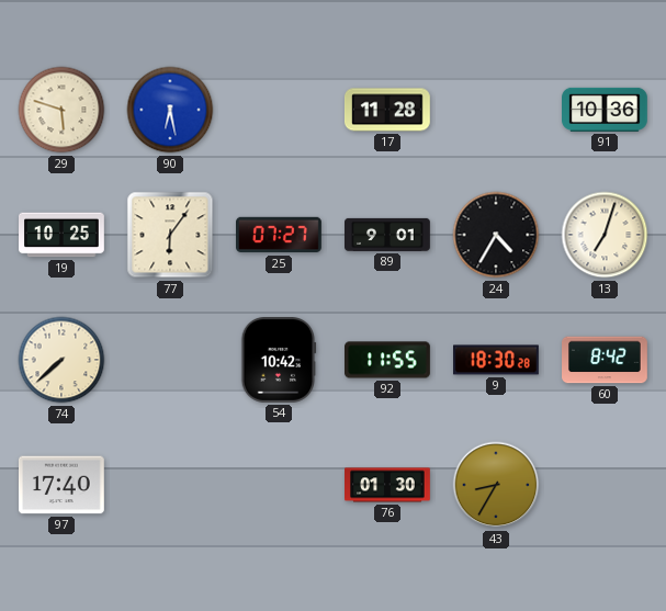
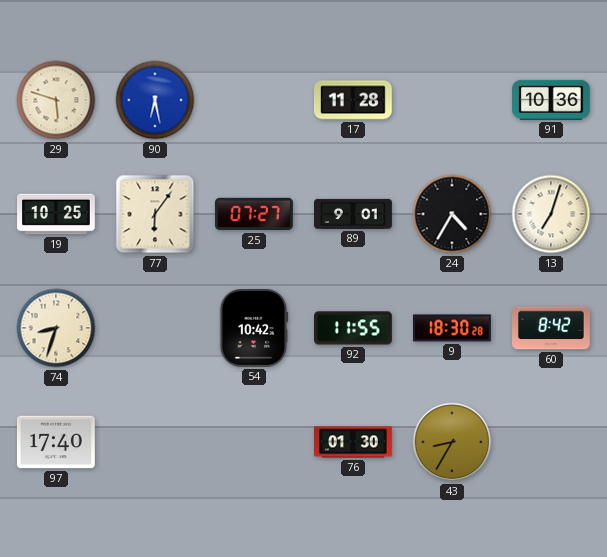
74: 7:38 -> 8:33
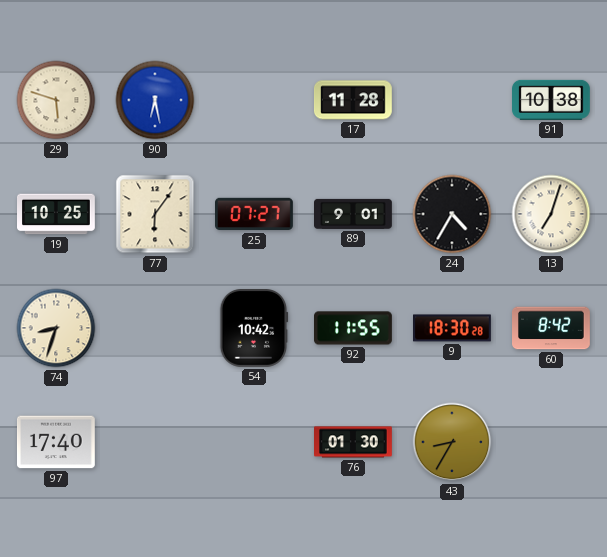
91: 10:36 -> 10:38
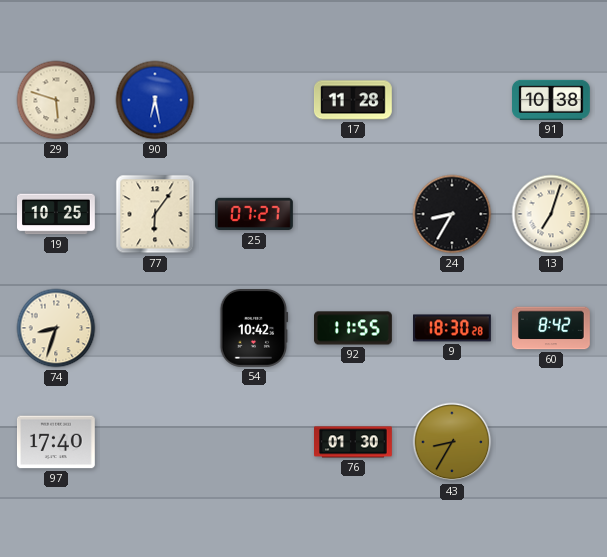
89: 9:01 -> none
24: 4:35 -> 8:35
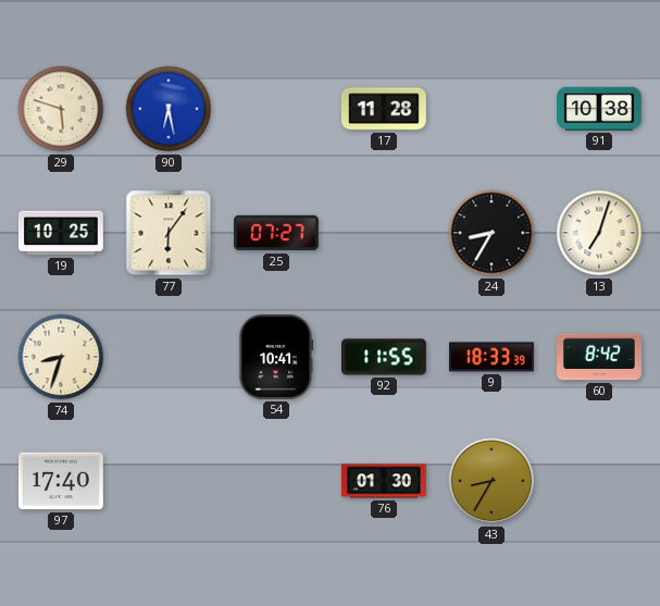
54: 10:42 -> 10:41
9: 18:30 -> 18:33
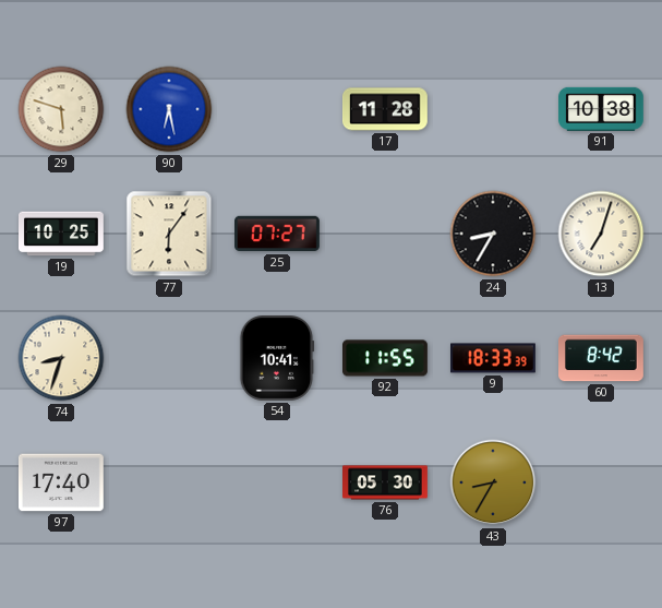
76: 01:30 -> 05:30
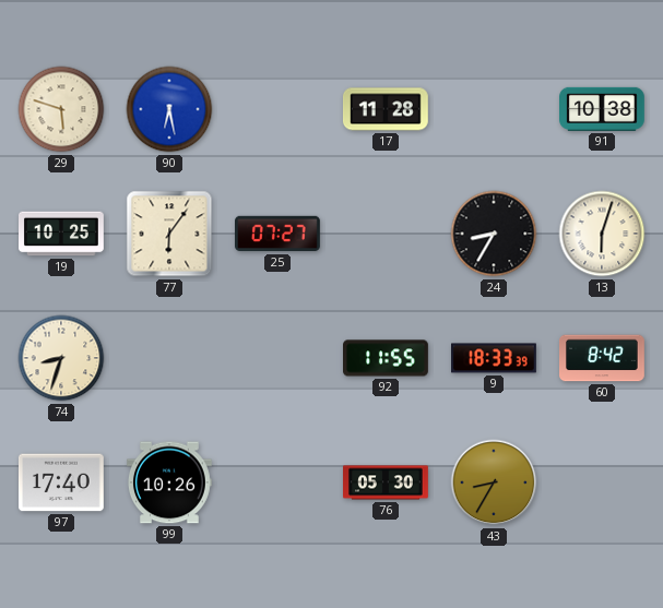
13: 7:03 -> 6:03
54: 10:41 -> none
99: none -> 10:26
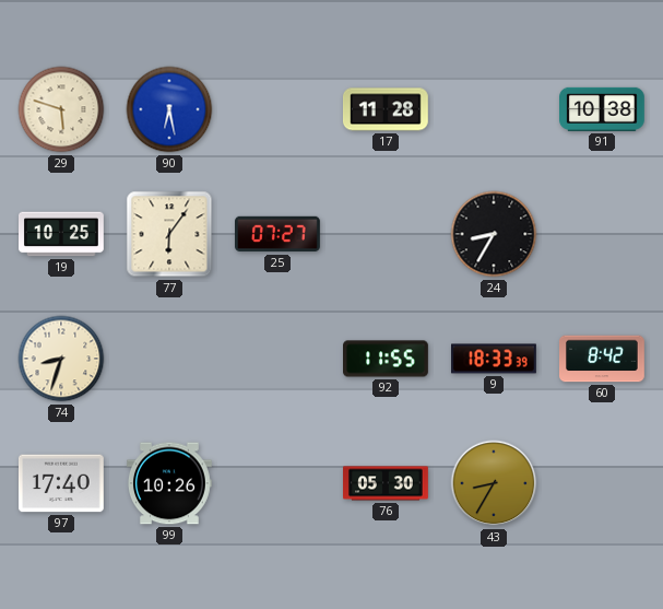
13: 6:03 -> none
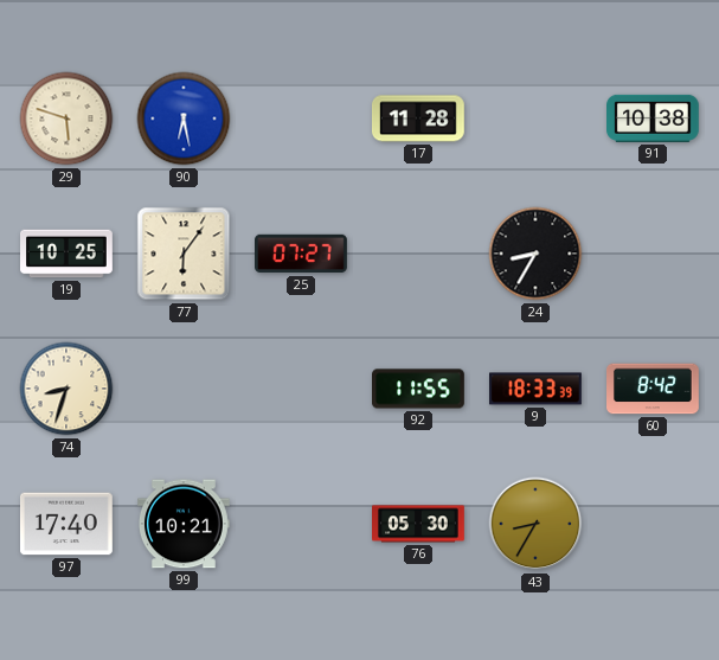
99: 10:26 -> 10:21
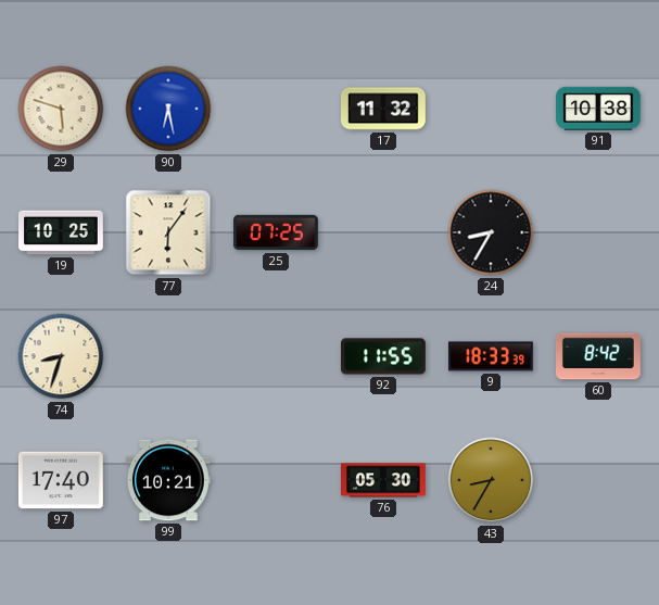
17: 11:28 -> 11:32
25: 07:27 -> 07:25
